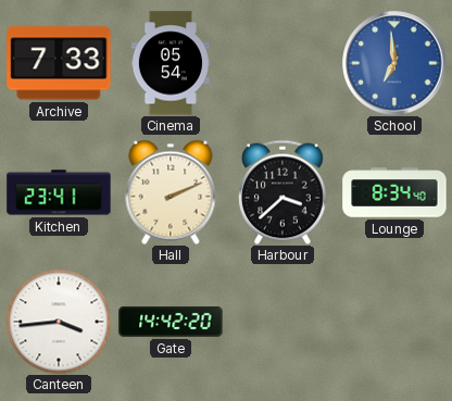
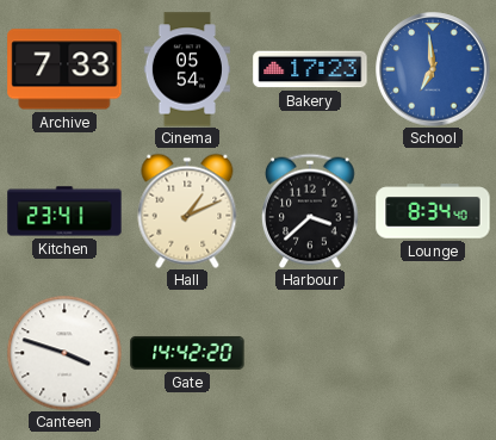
Bakery: none -> 17:23
Hall: 2:11 -> 1:11
Canteen: 3:44 -> 3:48
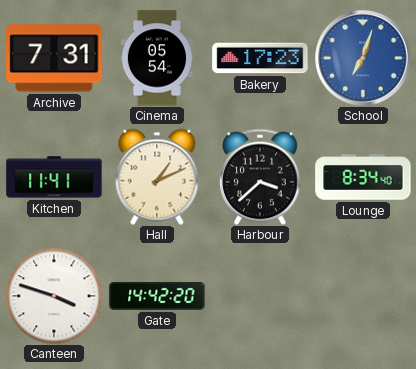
Archive: 7:33 -> 7:31
School: 6:59 -> 7:03
Kitchen: 23:41 -> 11:41
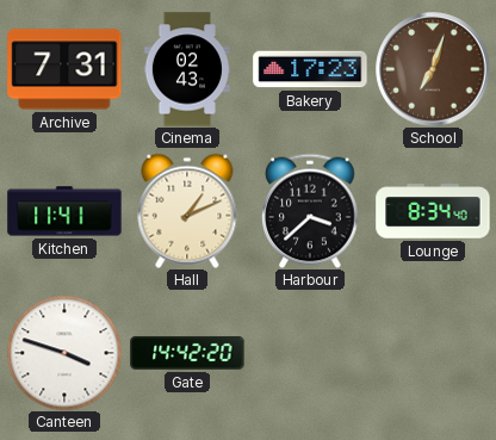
Cinema: 05:54 -> 02:43
School dial: blue -> brown
